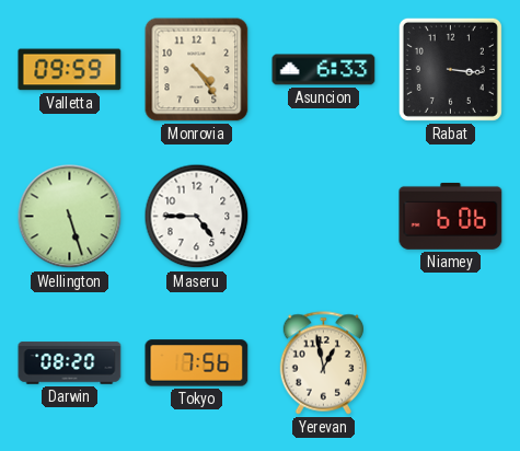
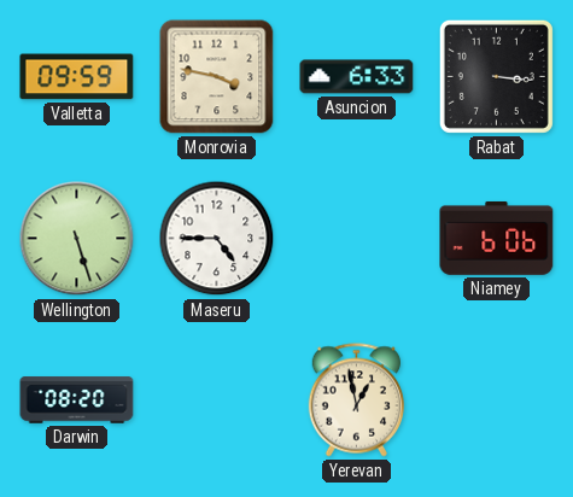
Monrovia: 4:24 -> 3:47
Tokyo: 7:56 -> none
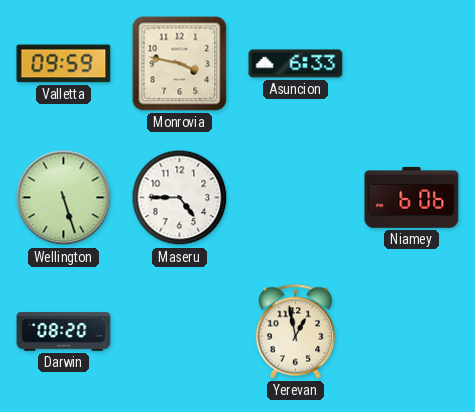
Rabat: 3:16 -> none
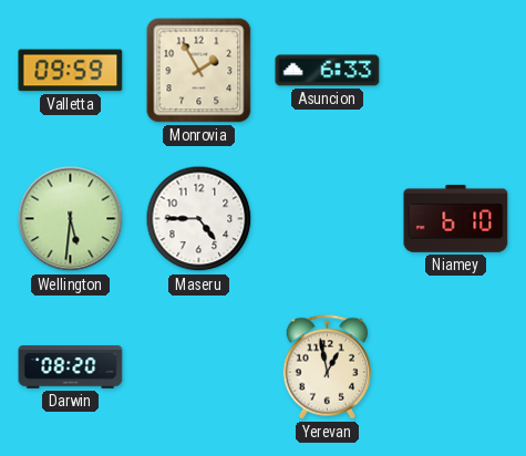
Monrovia: 3:47 -> 1:55
Wellington: 5:27 -> 5:31
Niamey: 6:06 -> 6:10
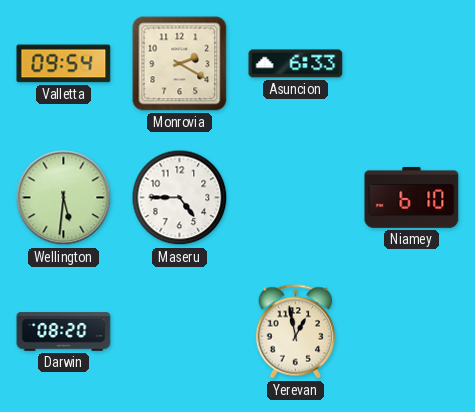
Valletta: 09:59 -> 09:54
Monrovia: 1:55 -> 2:20
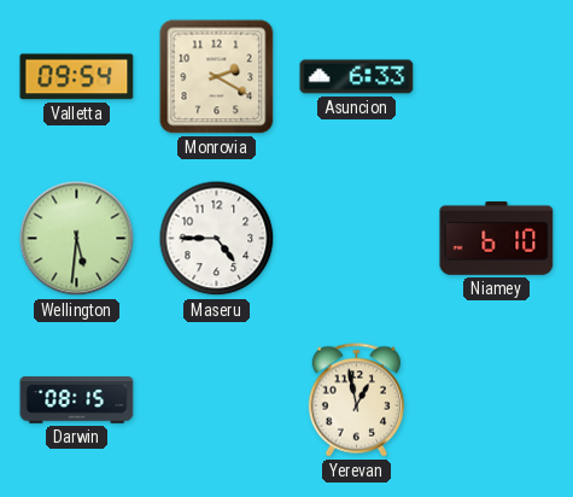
Darwin: 08:20 -> 08:15
